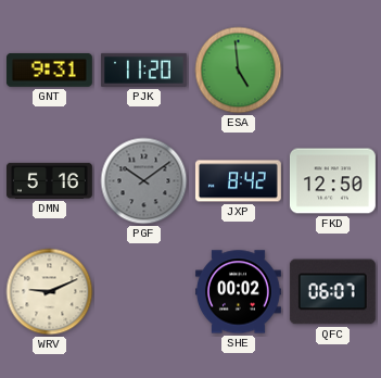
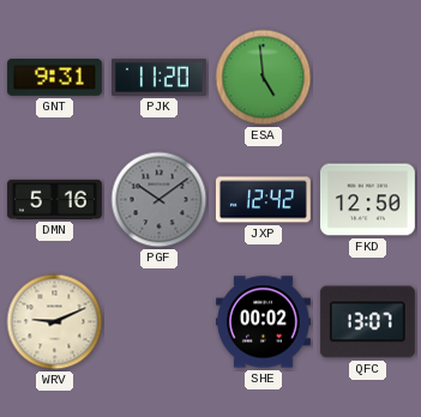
JXP: 8:42 -> 12:42
QFC: 06:07 -> 13:07
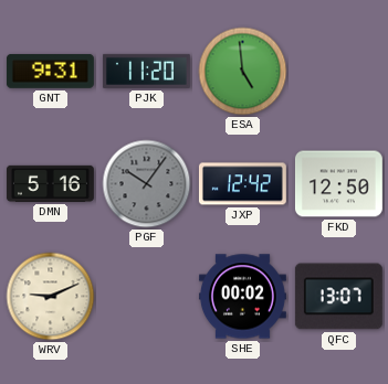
PGF: 10:09 -> 10:06
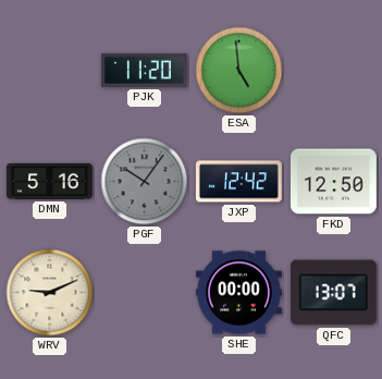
GNT: 9:31 -> none
SHE: 00:02 -> 00:00
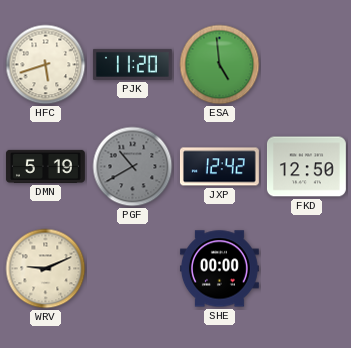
HFC: none -> 5:42
DMN: 5:16 -> 5:19
PGF: 10:06 -> 10:40
QFC: 13:07 -> none
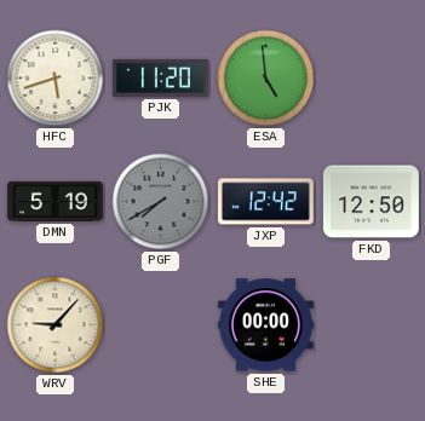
PGF: 10:40 -> 7:40
WRV: 9:11 -> 9:07
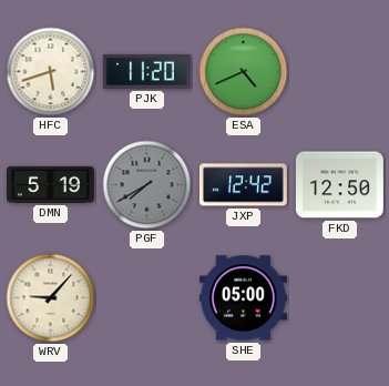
ESA: 4:59 -> 4:41
SHE: 00:00 -> 05:00
